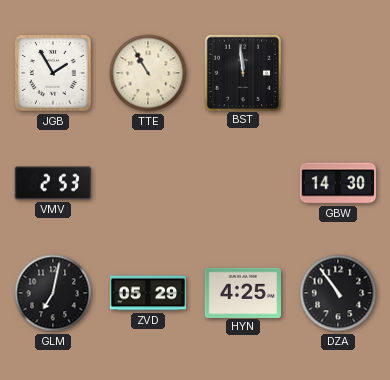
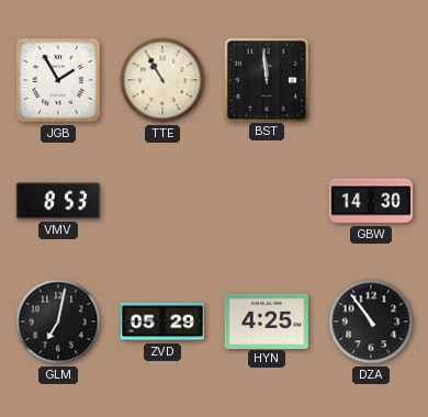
VMV: 2:53 -> 8:53
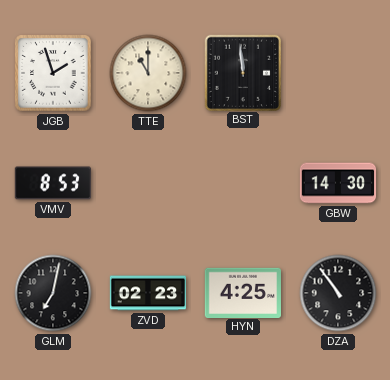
JGB: 1:55 -> 1:57
TTE: 10:55 -> 11:00
ZVD: 05:29 -> 02:23
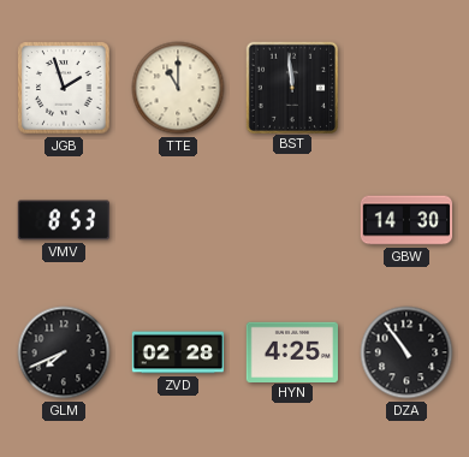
GLM: 7:02 -> 7:41
ZVD: 02:23 -> 02:28
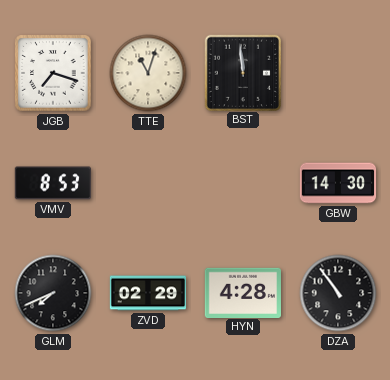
JGB: 1:57 -> 7:18
TTE: 11:00 -> 11:03
ZVD: 02:28 -> 02:29
HYN: 4:25 -> 4:28
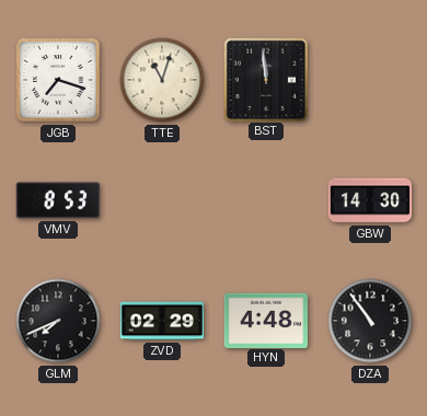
HYN: 4:28 -> 4:48
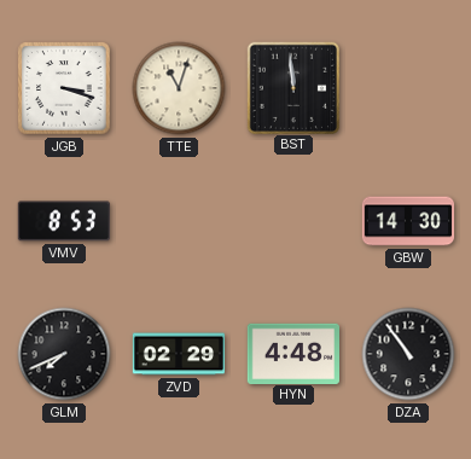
JGB: 7:18 -> 3:18
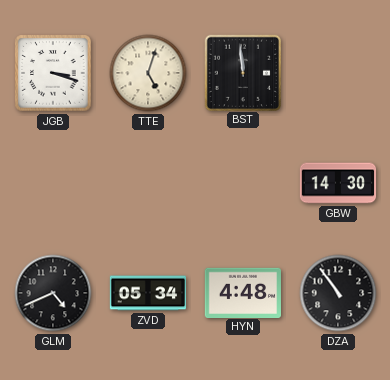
TTE: 11:03 -> 5:03
VMV: 8:53 -> none
GLM: 7:41 -> 4:41
ZVD: 02:29 -> 05:34
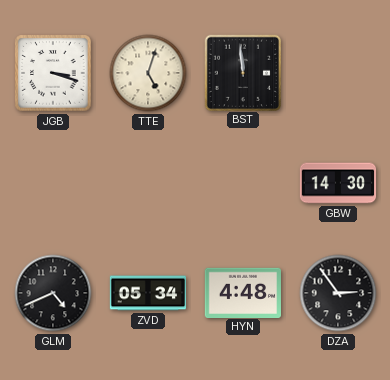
DZA: 10:54 -> 2:54
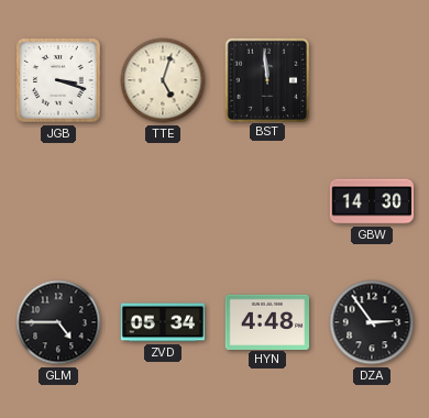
GLM: 4:41 -> 4:45
